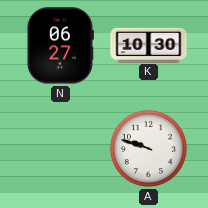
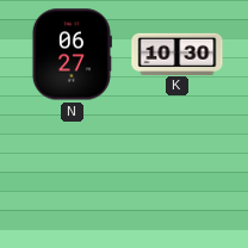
A: 9:48 -> none
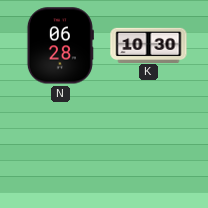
N: 06:27 -> 06:28
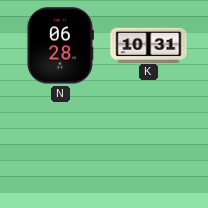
K: 10:30 -> 10:31
